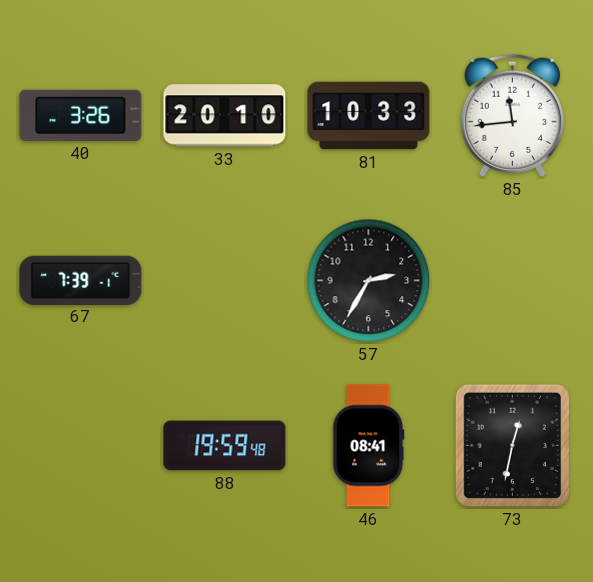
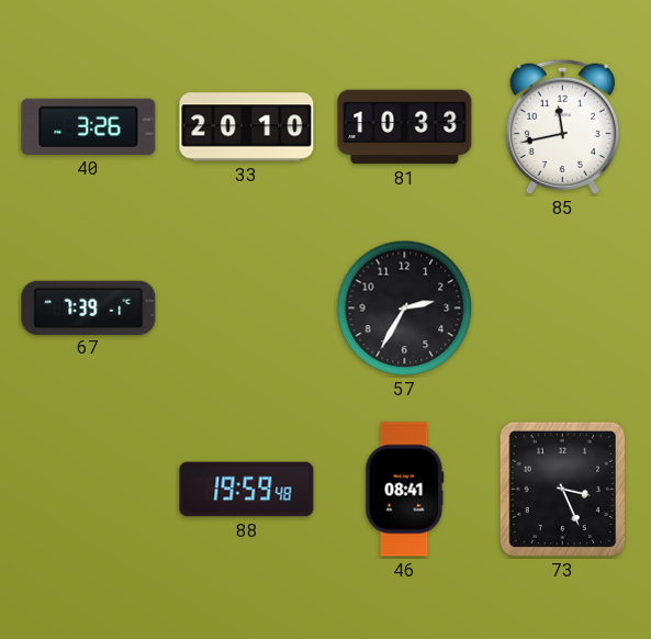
85: 11:44 -> 11:43
73: 12:32 -> 3:26
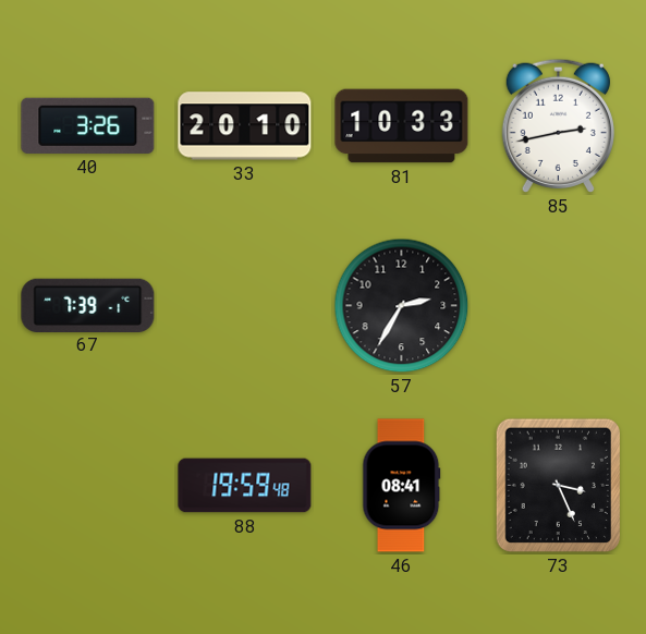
85: 11:43 -> 2:43
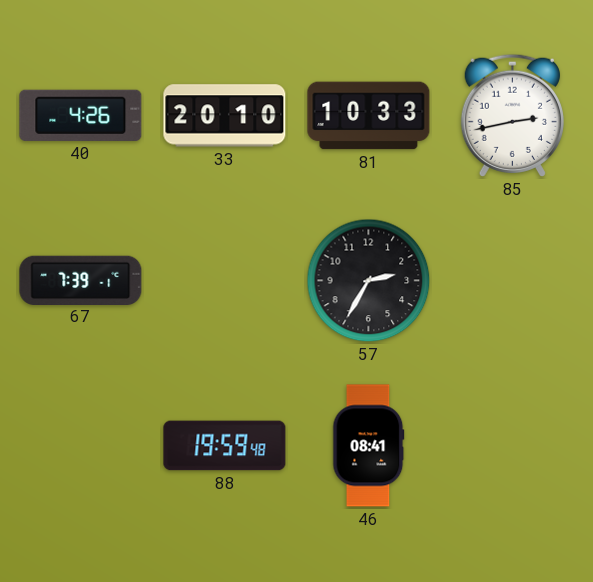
40: 3:26 -> 4:26
73: 3:26 -> none
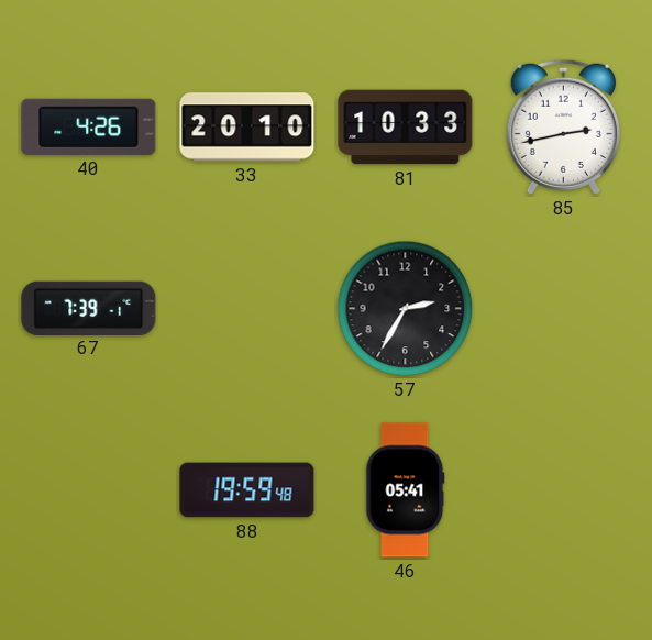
46: 08:41 -> 05:41
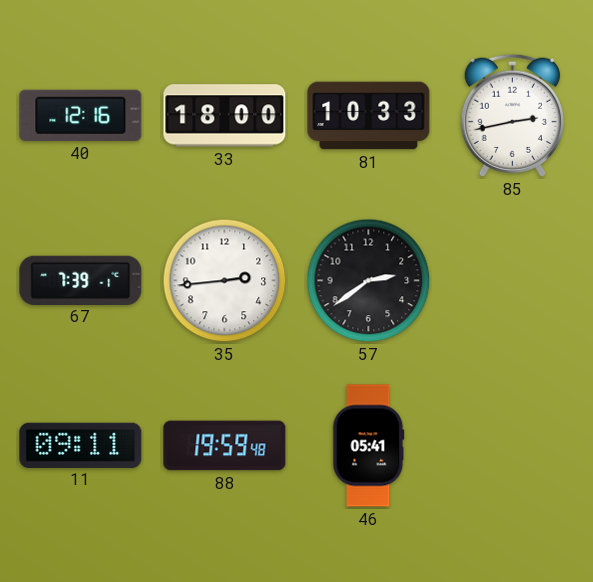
40: 4:26 -> 12:16
33: 20:10 -> 18:00
35: none -> 2:44
57: 2:35 -> 2:39
11: none -> 09:11
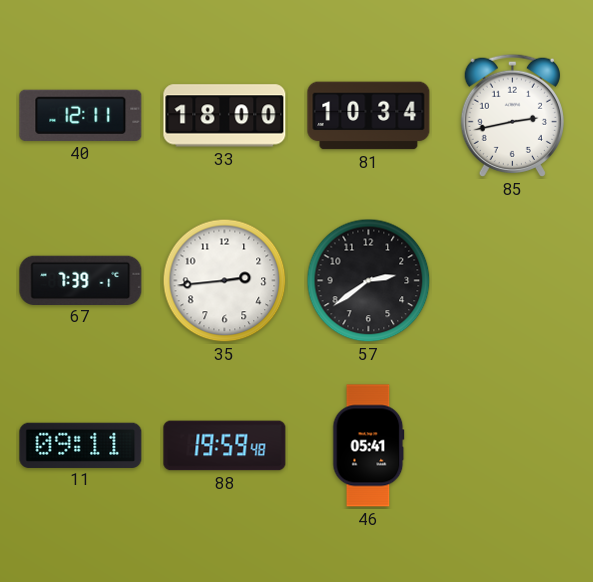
40: 12:16 -> 12:11
81: 10:33 -> 10:34
